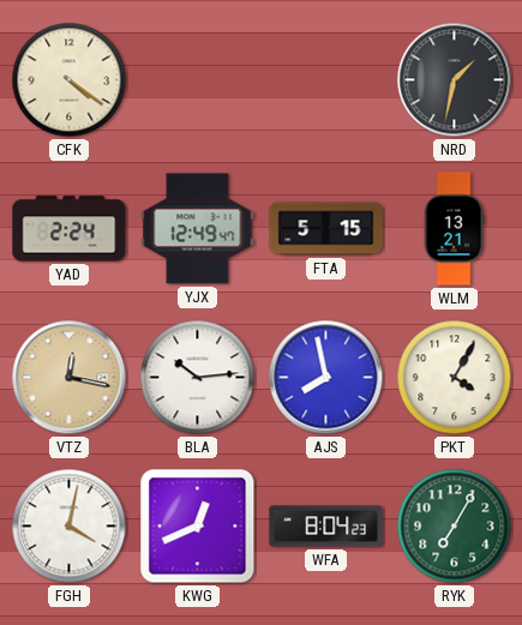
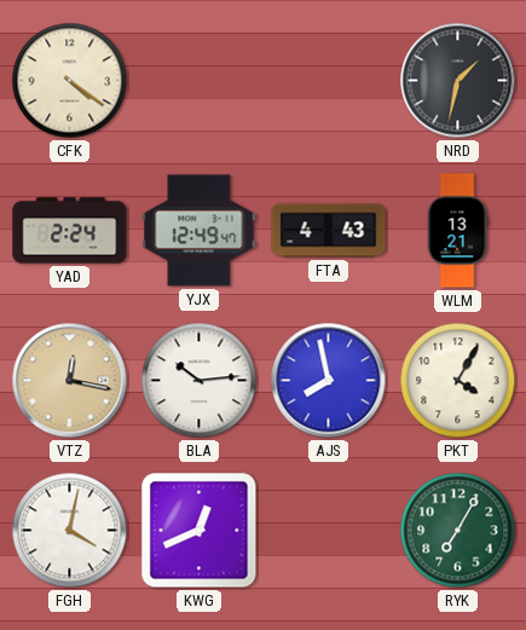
FTA: 5:15 -> 4:43
WFA: 8:04 -> none
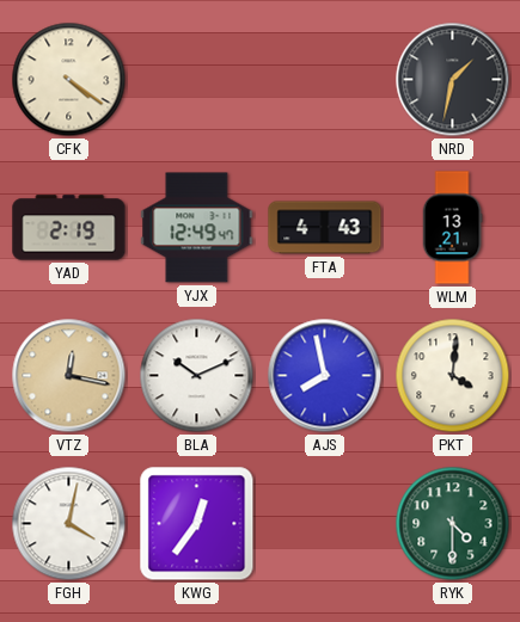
YAD: 2:24 -> 2:19
BLA: 10:14 -> 10:11
PKT: 4:05 -> 4:01
KWG: 12:41 -> 12:36
RYK: 7:05 -> 4:30
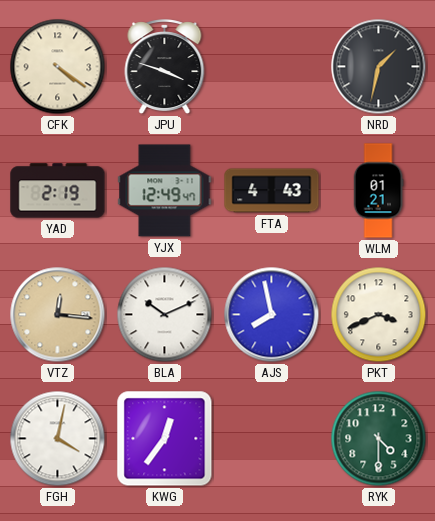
JPU: none -> 3:48
WLM: 13:21 -> 01:21
VTZ: 12:17 -> 12:16
PKT: 4:01 -> 3:41
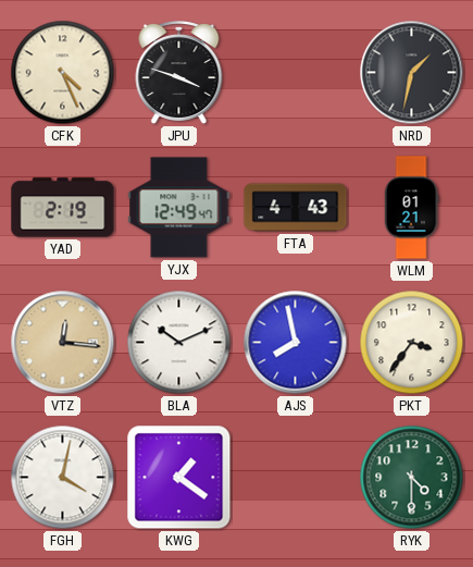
CFK: 4:21 -> 4:26
PKT: 3:41 -> 3:36
KWG: 12:36 -> 1:21
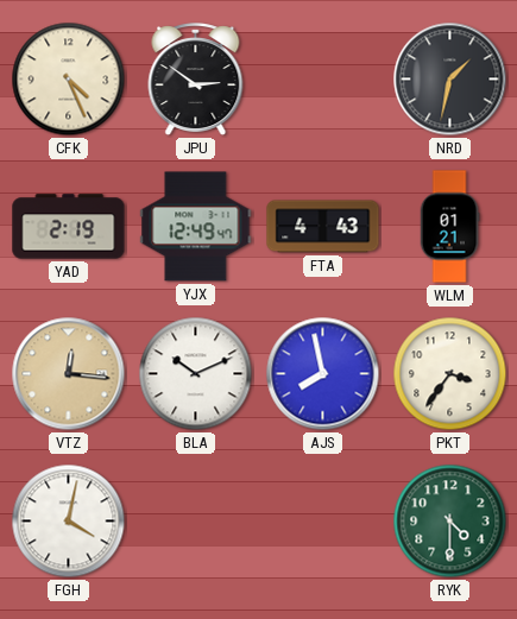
JPU: 3:48 -> 2:51
KWG: 1:21 -> none
